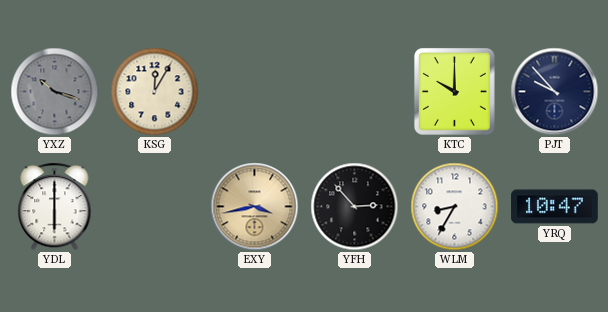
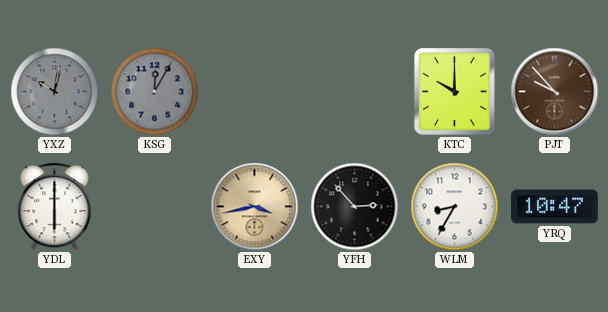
YXZ: 10:18 -> 10:02
KSG dial: cream -> grey
PJT dial: navy -> brown
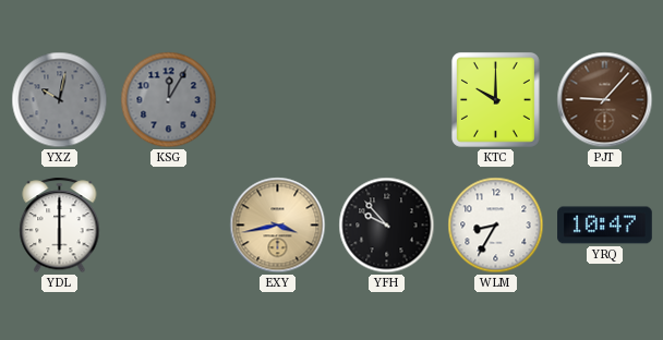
PJT: 9:53 -> 9:07
YFH: 2:53 -> 9:53
